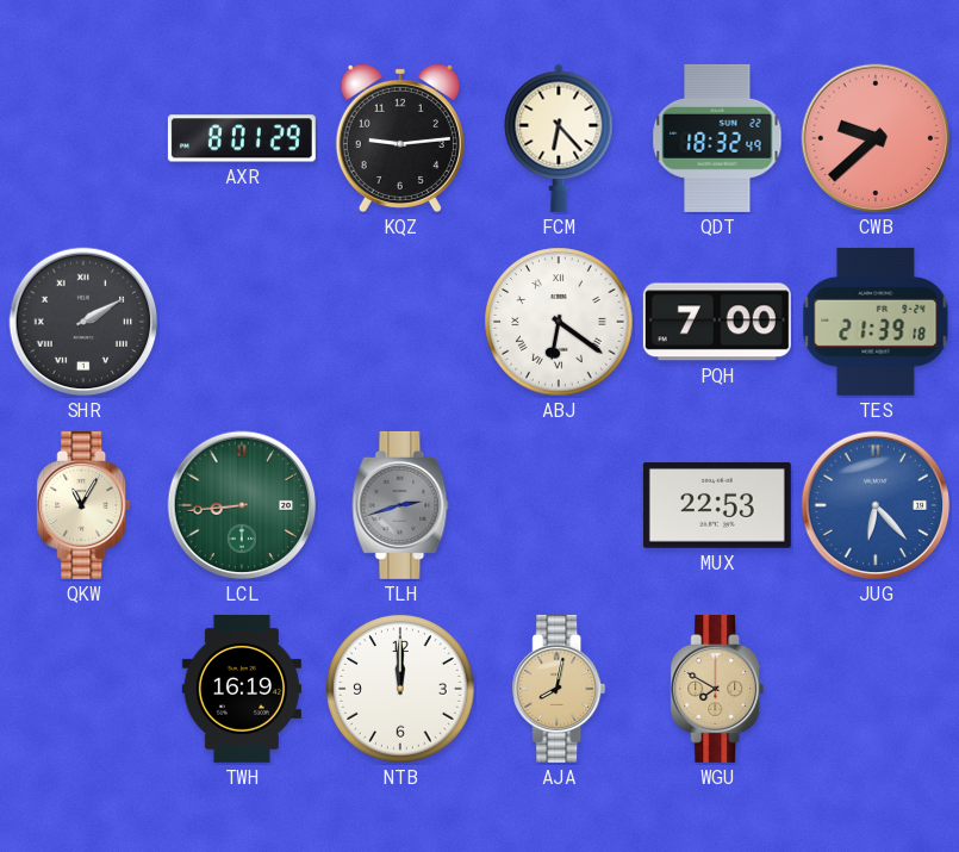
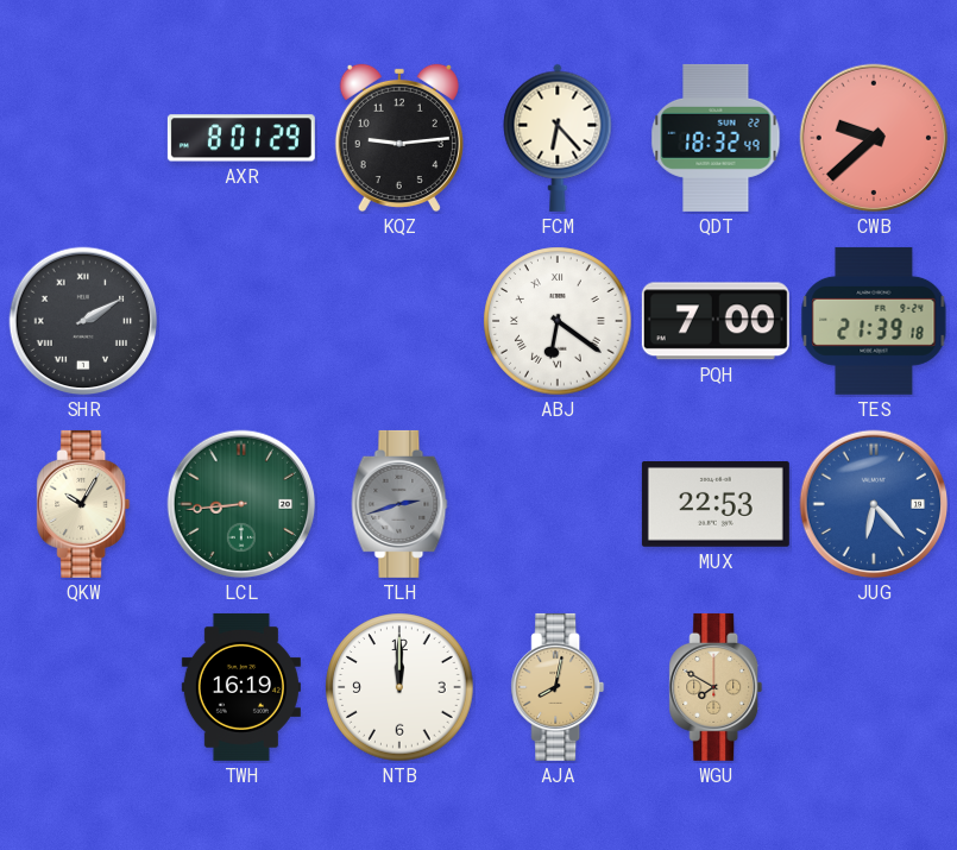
QKW: 11:05 -> 10:05
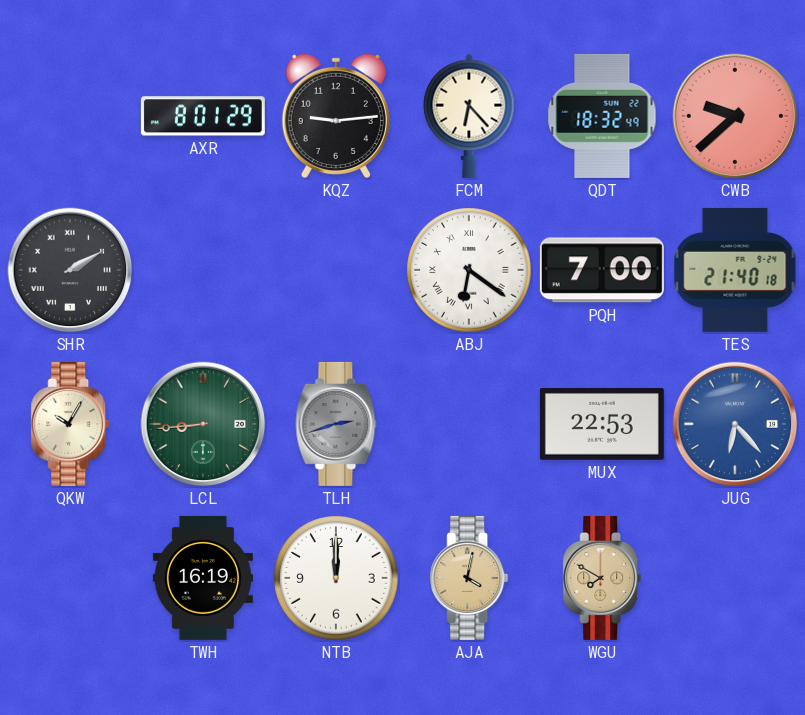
TES: 21:39 -> 21:40
AJA: 8:02 -> 4:02
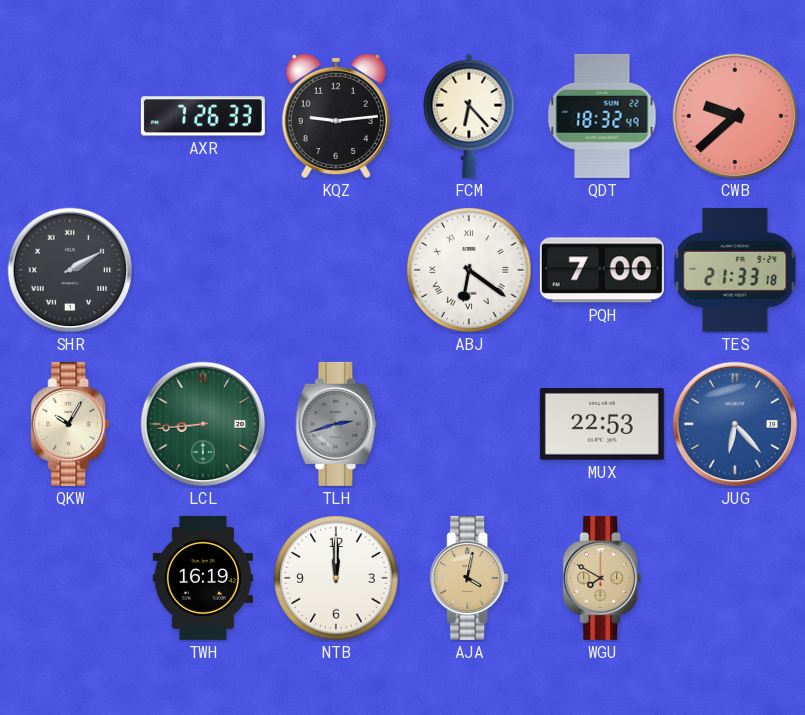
AXR: 8:01 -> 7:26
TES: 21:40 -> 21:33
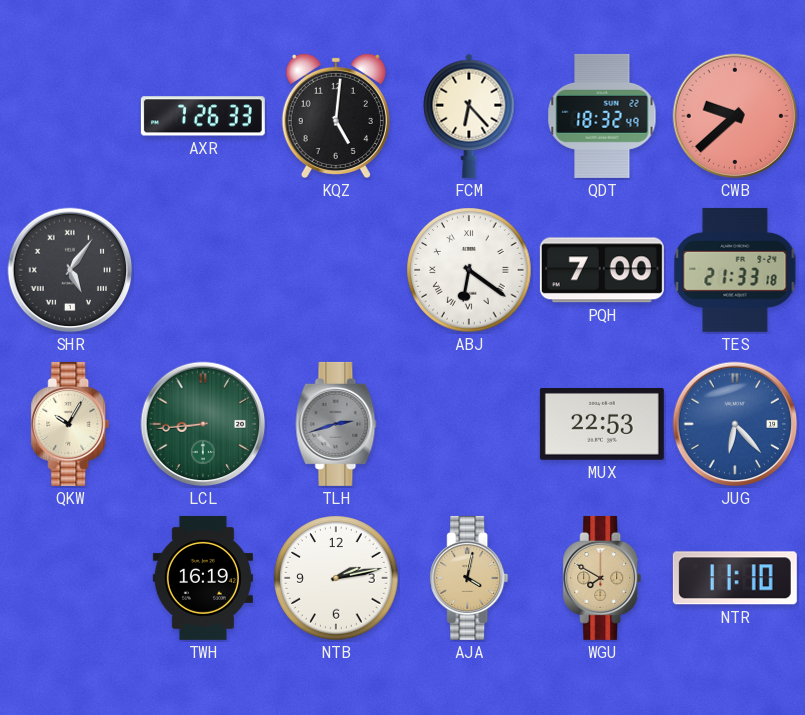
KQZ: 9:14 -> 5:01
SHR: 2:10 -> 5:06
NTB: 12:00 -> 2:13
NTR: none -> 11:10
